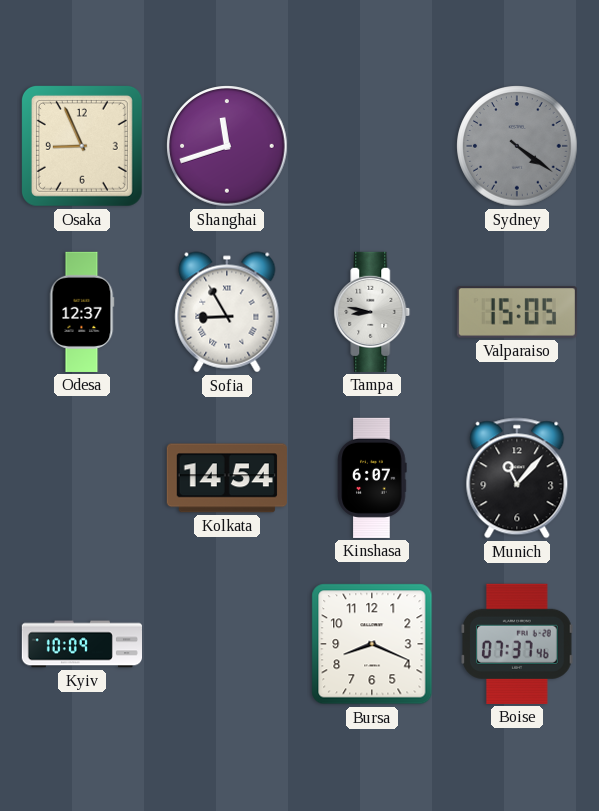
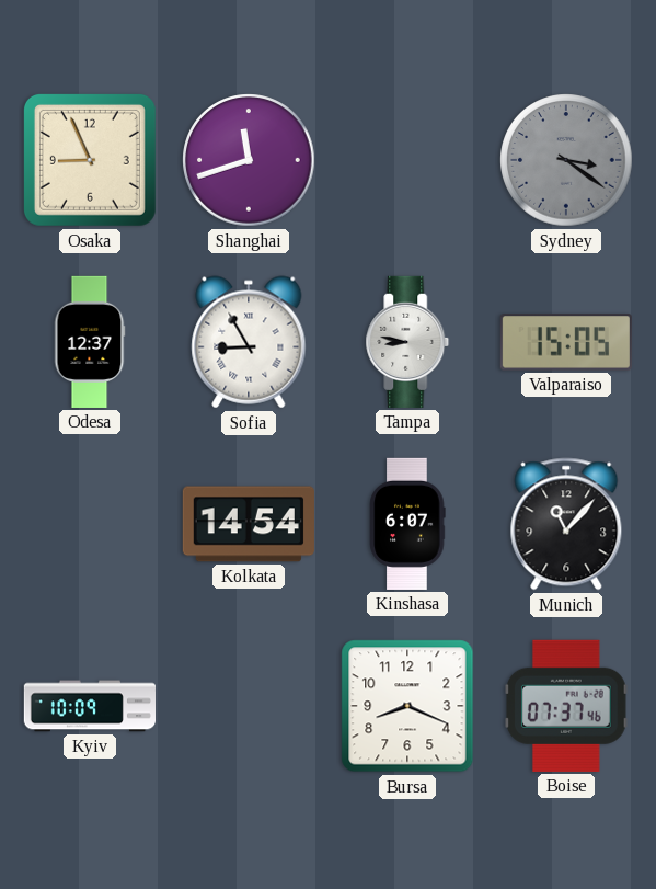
Sydney: 4:21 -> 3:21
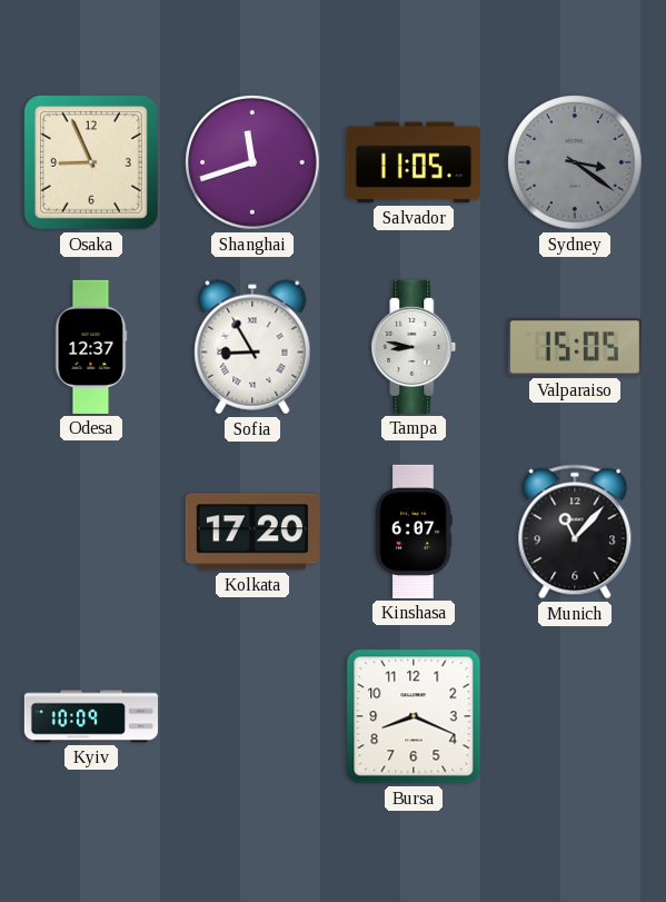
Salvador: none -> 11:05
Kolkata: 14:54 -> 17:20
Boise: 07:37 -> none
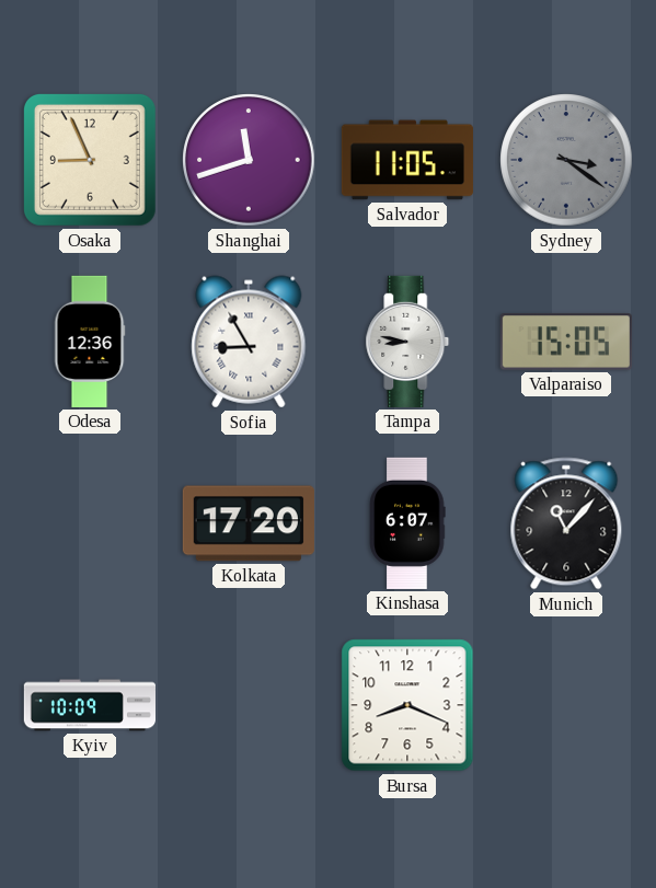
Odesa: 12:37 -> 12:36
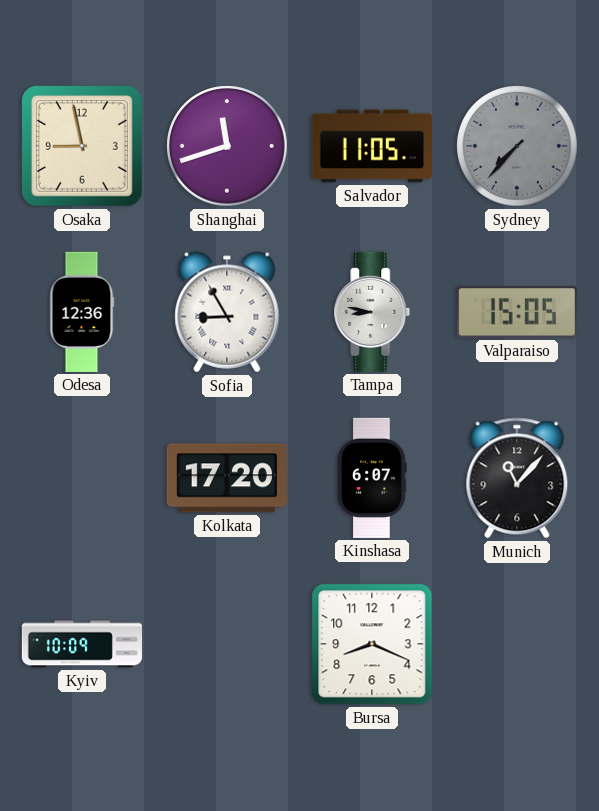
Osaka: 8:56 -> 8:58
Sydney: 3:21 -> 7:37
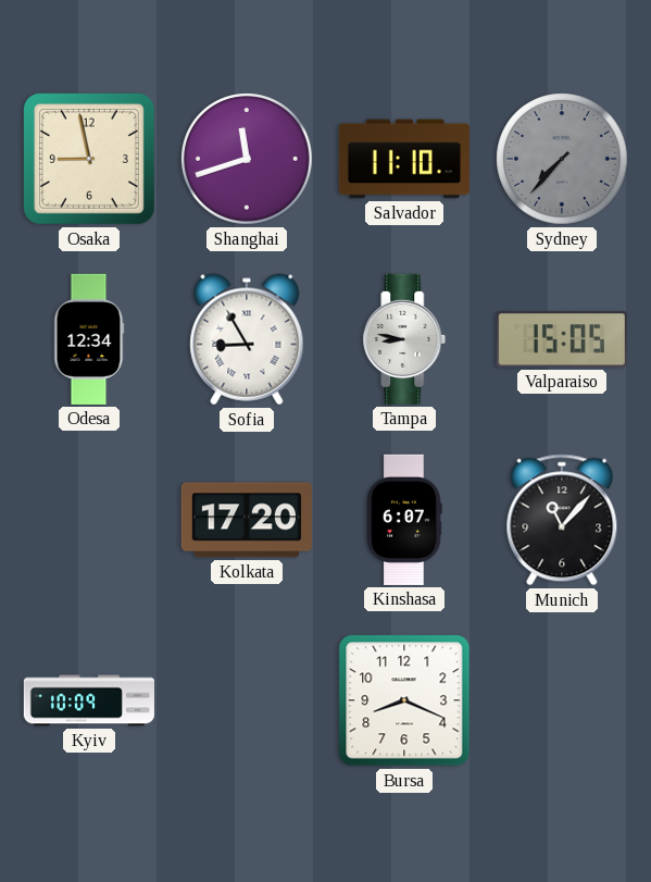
Salvador: 11:05 -> 11:10
Odesa: 12:36 -> 12:34
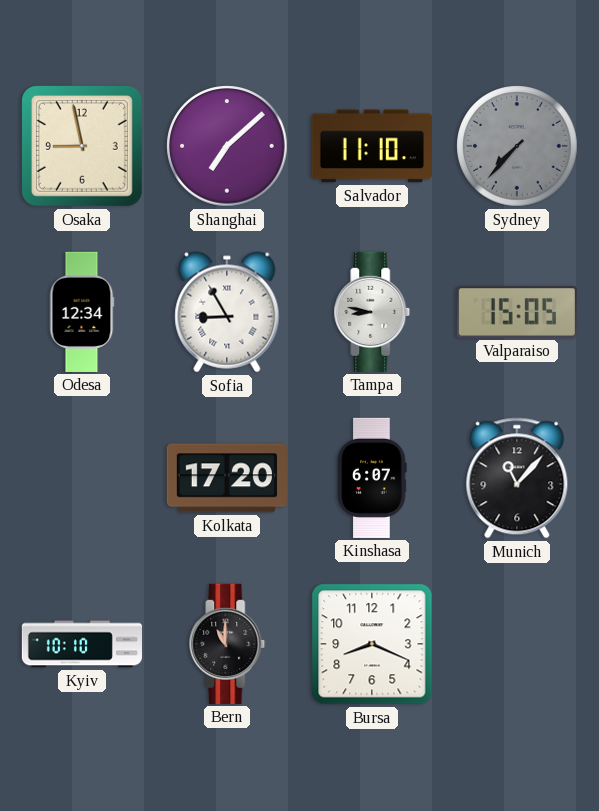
Shanghai: 11:42 -> 7:08
Kyiv: 10:09 -> 10:10
Bern: none -> 11:00
